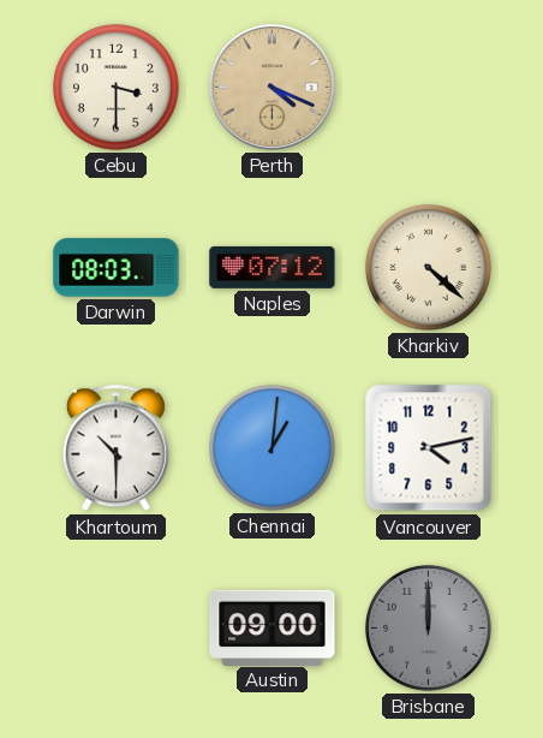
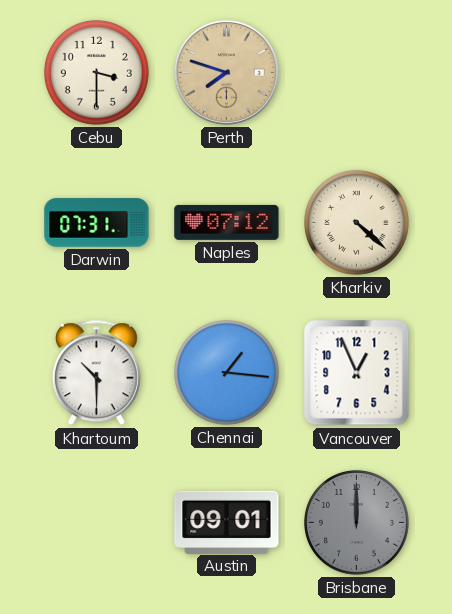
Perth: 4:19 -> 7:48
Darwin: 08:03 -> 07:31
Chennai: 1:01 -> 1:16
Vancouver: 4:13 -> 12:56
Austin: 09:00 -> 09:01
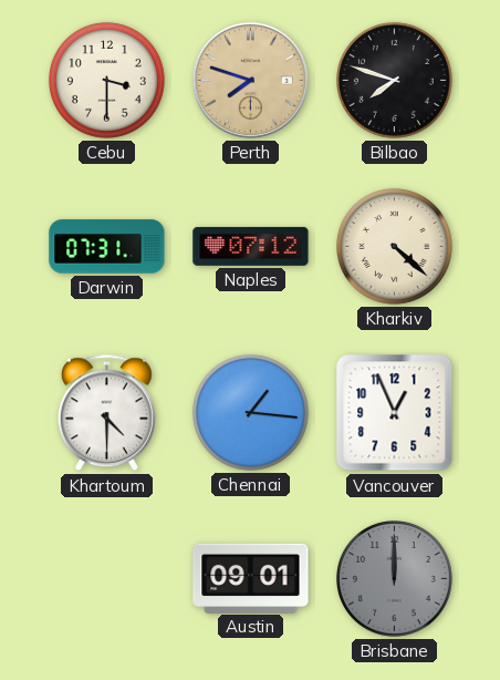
Bilbao: none -> 7:48
Khartoum: 10:30 -> 4:30
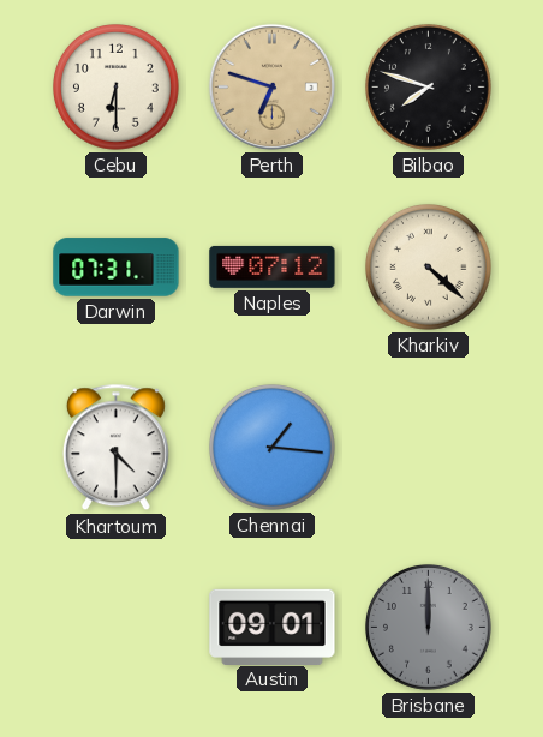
Cebu: 3:30 -> 6:30
Perth: 7:48 -> 6:48
Vancouver: 12:56 -> none
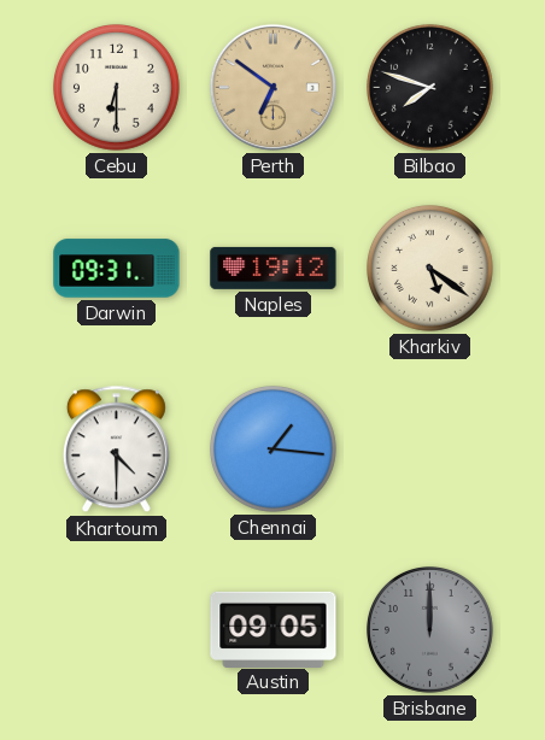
Perth: 6:48 -> 6:51
Darwin: 07:31 -> 09:31
Naples: 07:12 -> 19:12
Kharkiv: 4:22 -> 5:21
Austin: 09:01 -> 09:05
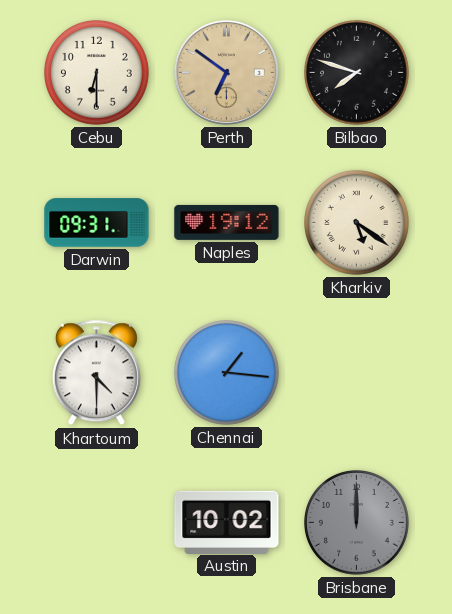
Austin: 09:05 -> 10:02
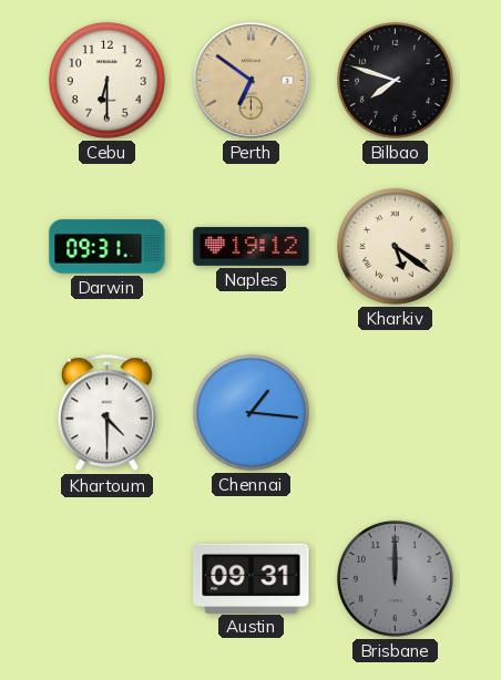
Austin: 10:02 -> 09:31
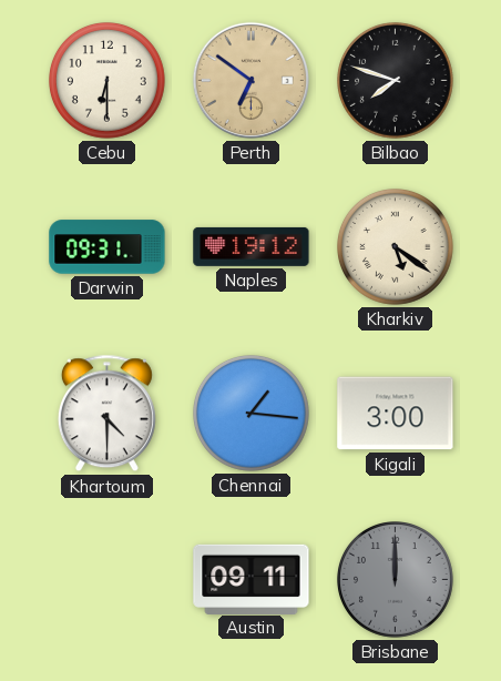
Kigali: none -> 3:00
Austin: 09:31 -> 09:11
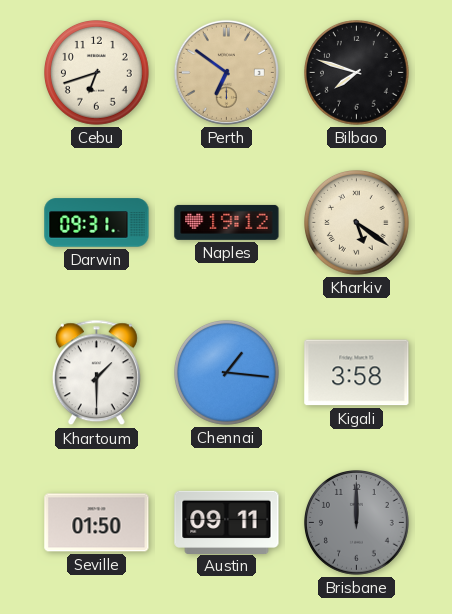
Cebu: 6:30 -> 6:42
Khartoum: 4:30 -> 1:30
Kigali: 3:00 -> 3:58
Seville: none -> 01:50
